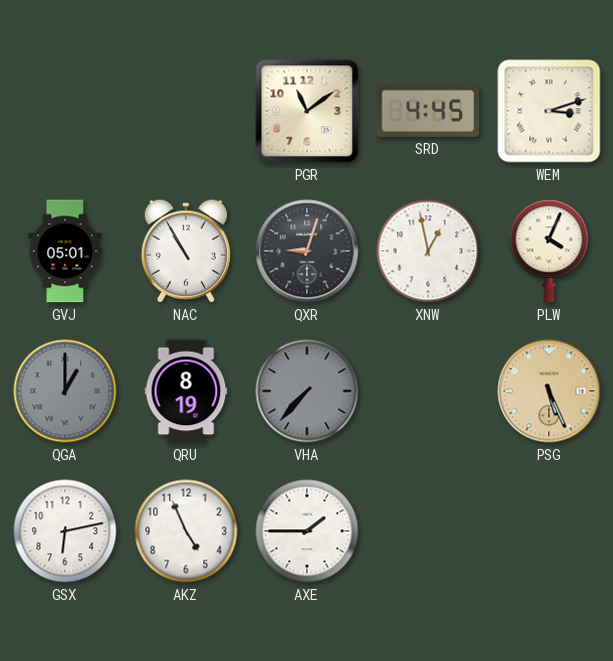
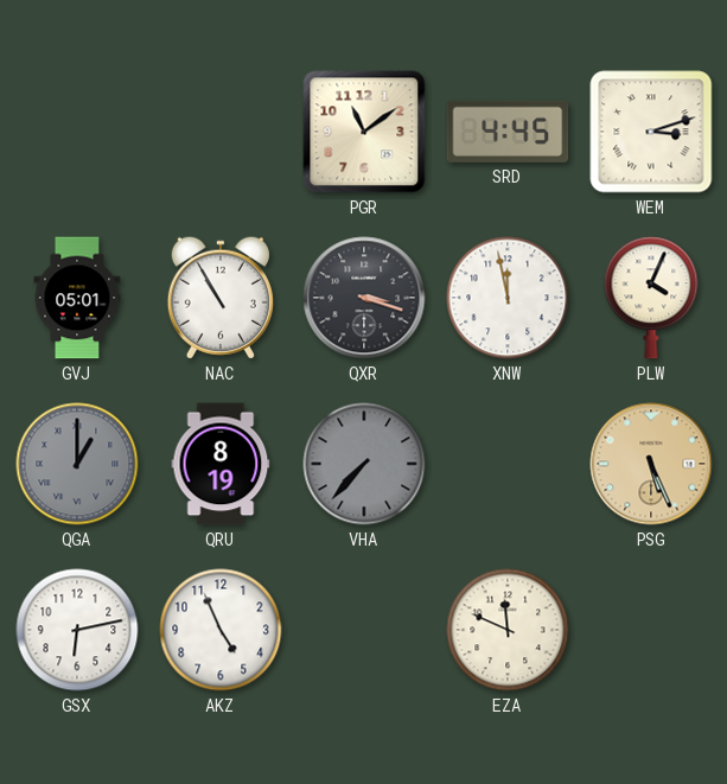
QXR: 9:03 -> 3:18
XNW: 12:58 -> 11:58
AXE: 1:45 -> none
EZA: none -> 11:49
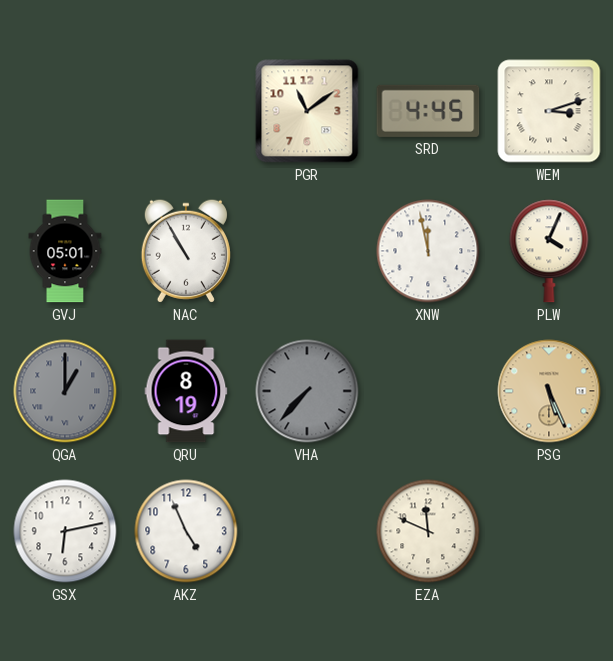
QXR: 3:18 -> none
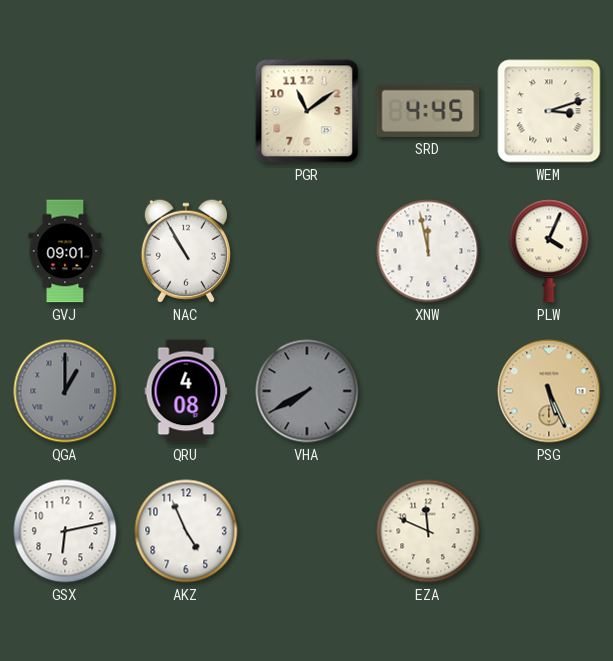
GVJ: 05:01 -> 09:01
QRU: 8:19 -> 4:08
VHA: 7:37 -> 7:40
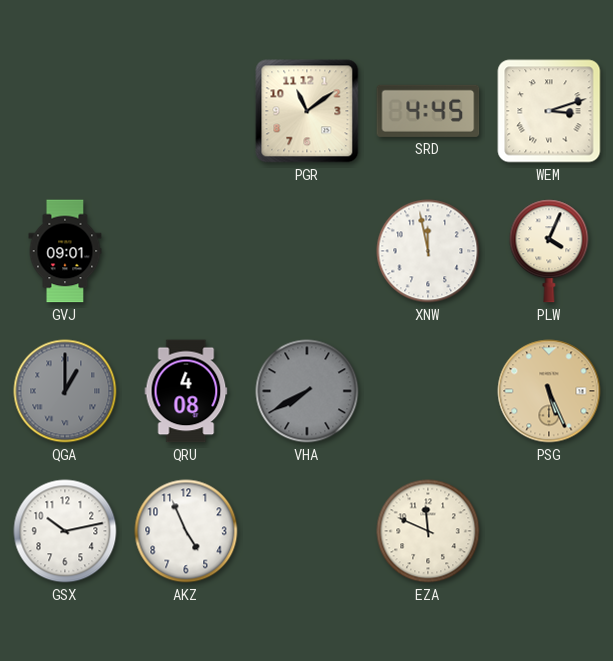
NAC: 10:55 -> none
GSX: 6:13 -> 10:13
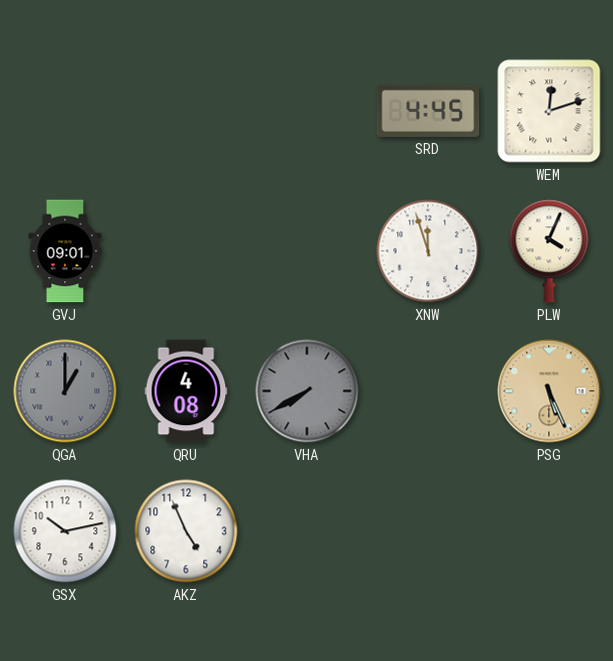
PGR: 11:09 -> none
WEM: 3:12 -> 12:12
XNW: 11:58 -> 11:57
EZA: 11:49 -> none
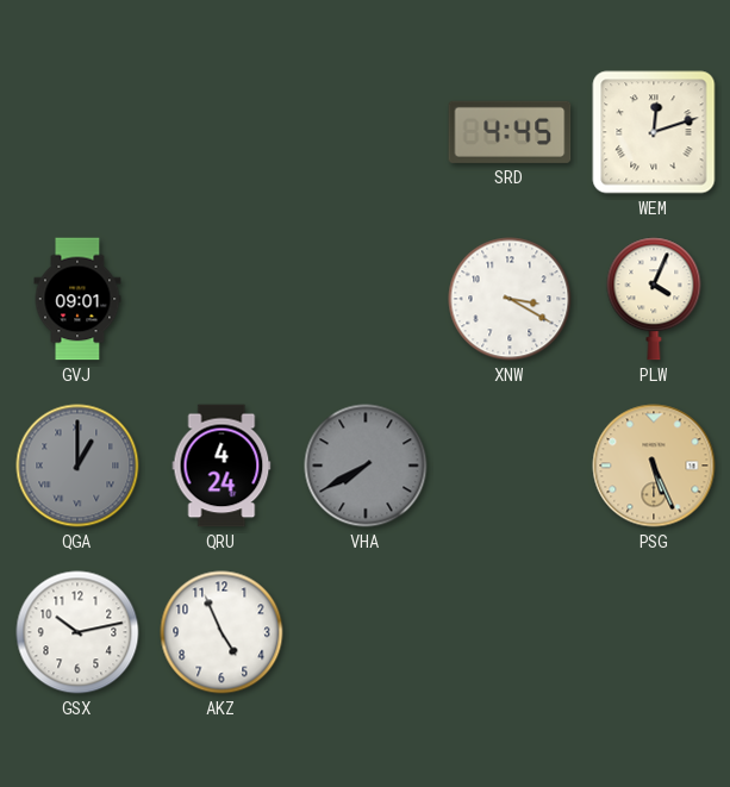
XNW: 11:57 -> 3:20
QRU: 4:08 -> 4:24
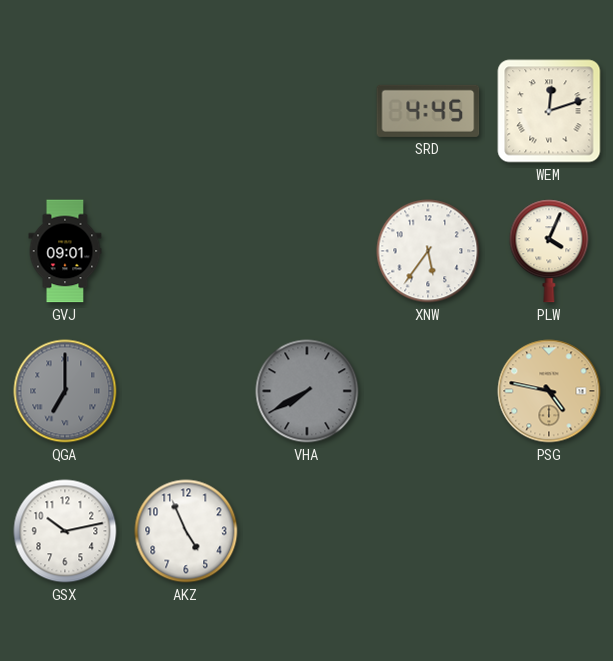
XNW: 3:20 -> 5:36
QGA: 1:00 -> 7:00
QRU: 4:24 -> none
PSG: 5:26 -> 4:47
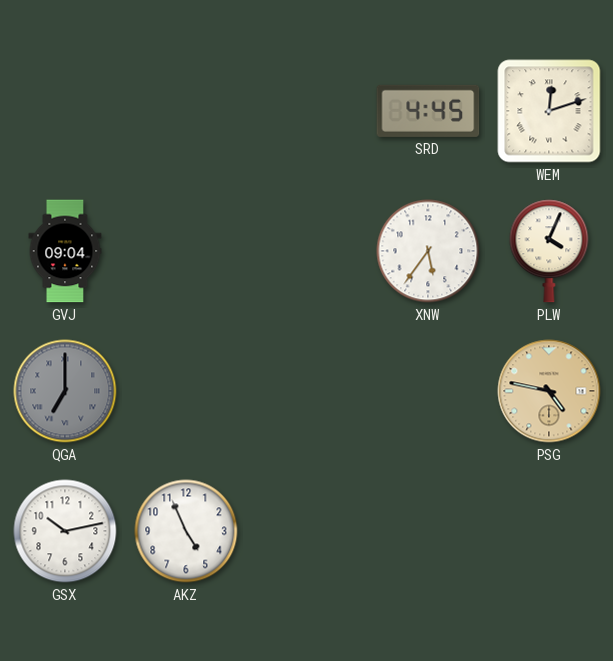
GVJ: 09:01 -> 09:04
VHA: 7:40 -> none
